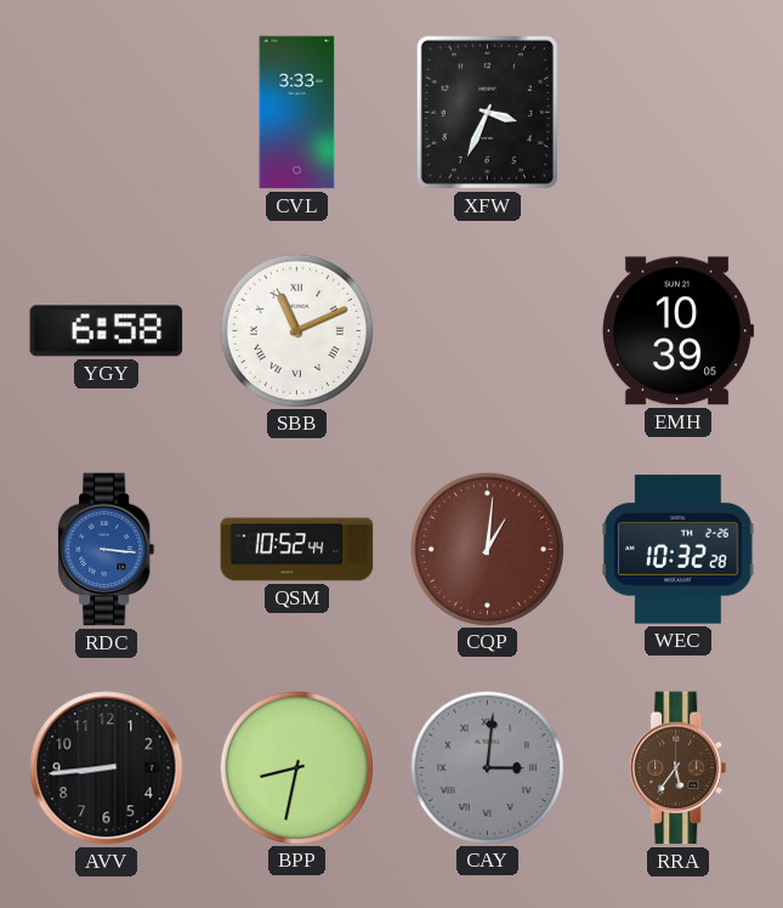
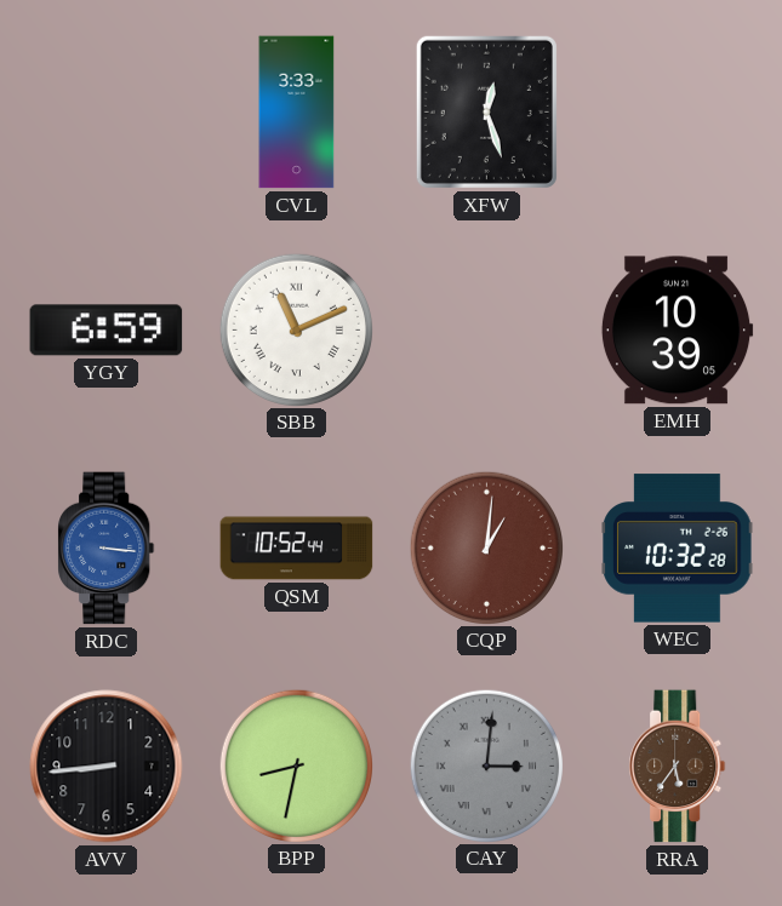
XFW: 3:34 -> 12:27
YGY: 6:58 -> 6:59
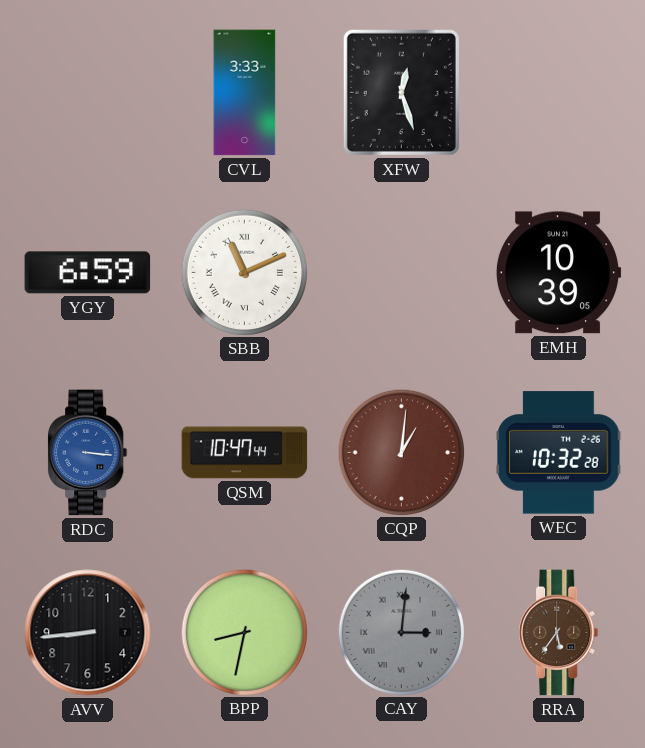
QSM: 10:52 -> 10:47
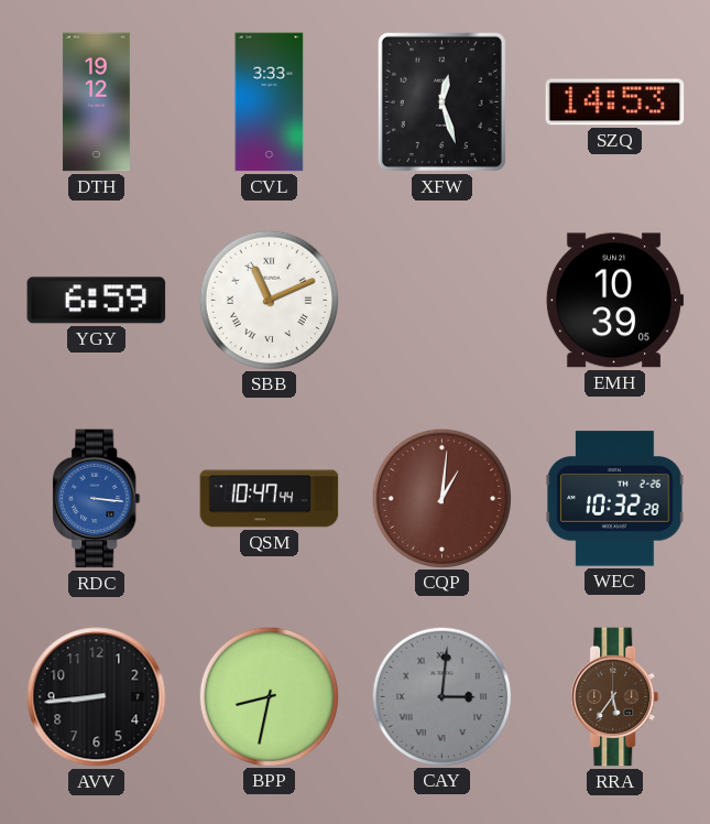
DTH: none -> 19:12
SZQ: none -> 14:53
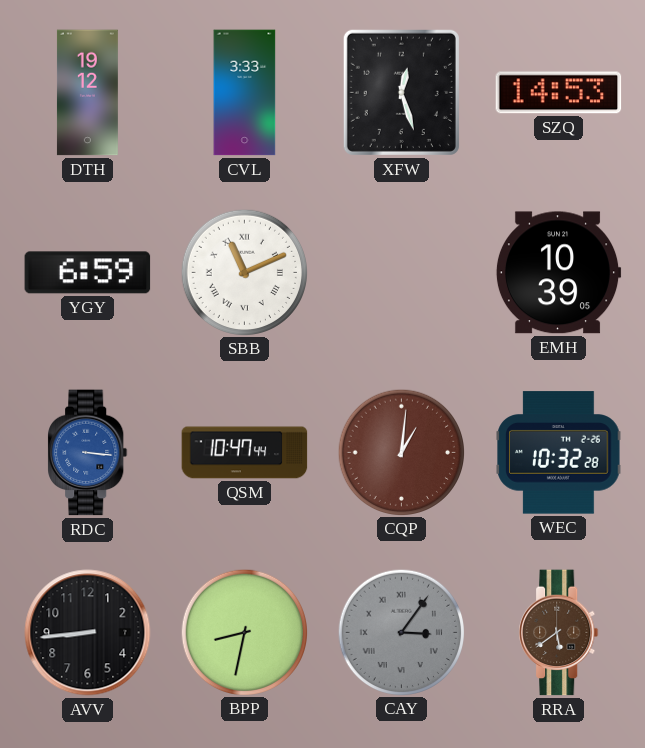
CAY: 3:01 -> 3:06
RRA: 5:36 -> 5:39
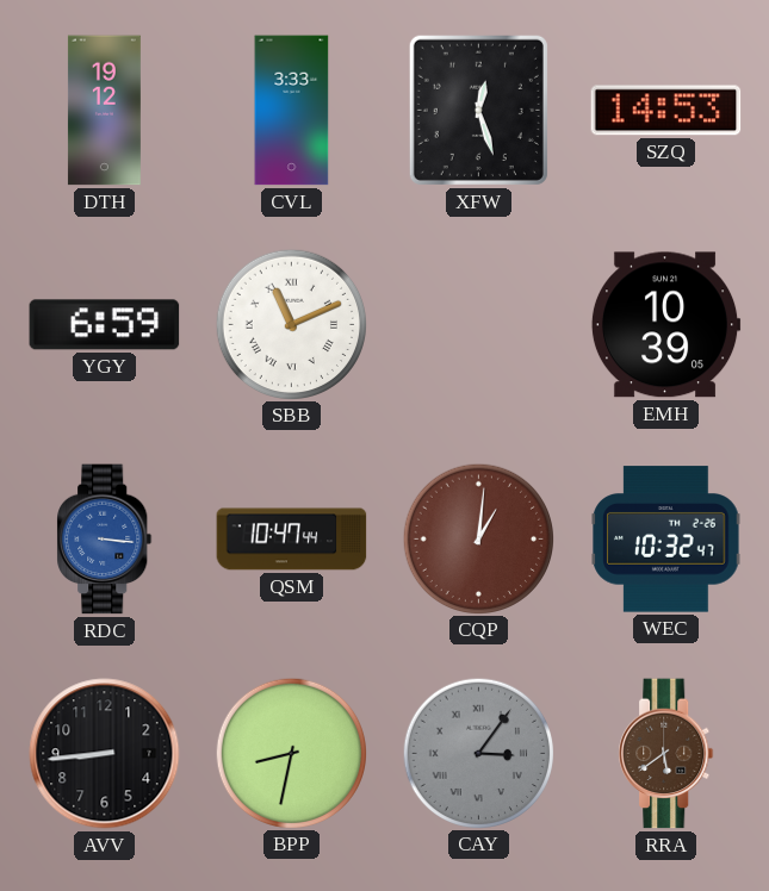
WEC: 10:32:28 -> 10:32:47
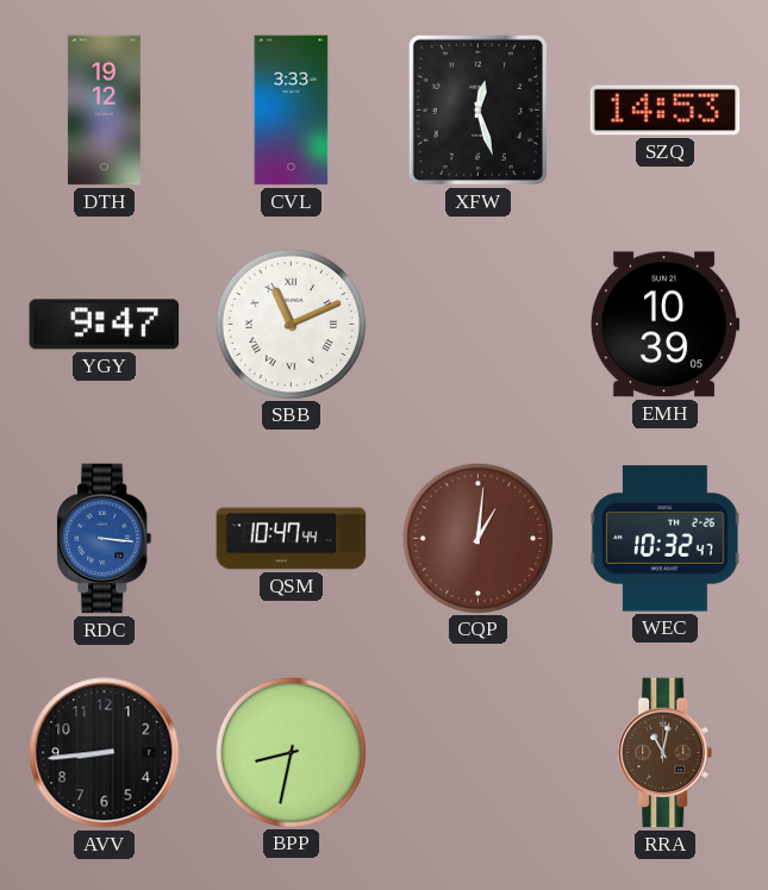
YGY: 6:59 -> 9:47
CAY: 3:06 -> none
RRA: 5:39 -> 11:02
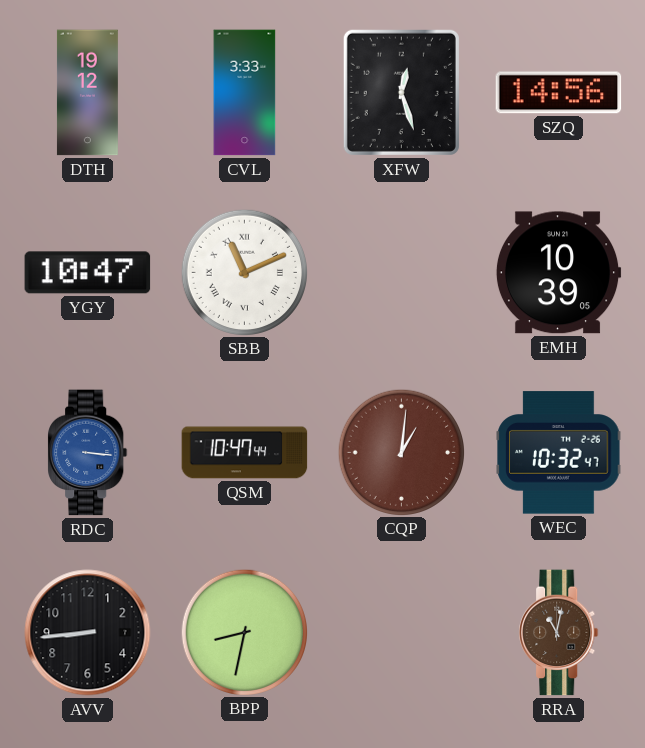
SZQ: 14:53 -> 14:56
YGY: 9:47 -> 10:47
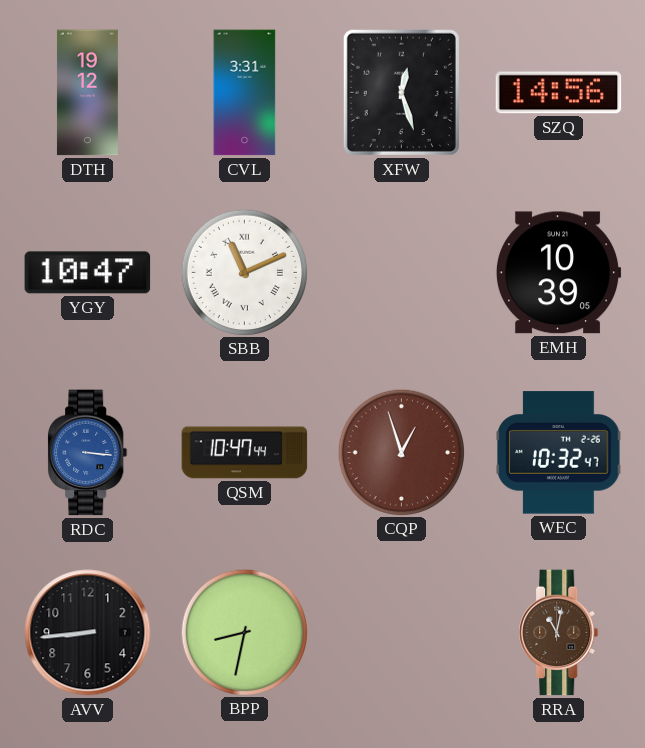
CVL: 3:33 -> 3:31
CQP: 1:01 -> 12:57
